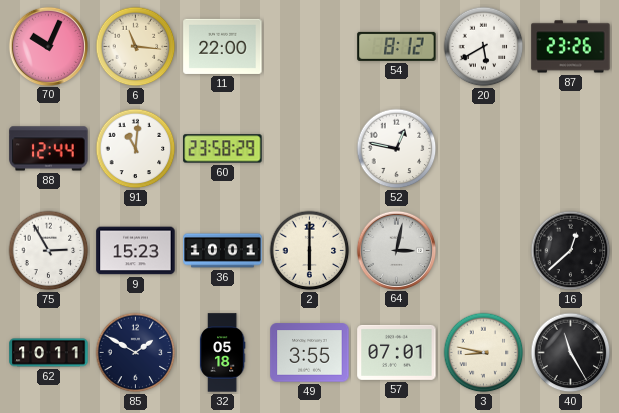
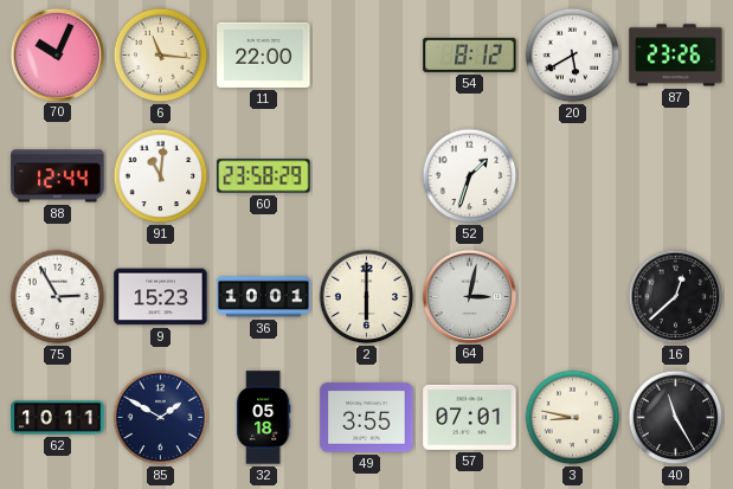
52: 12:47 -> 1:33
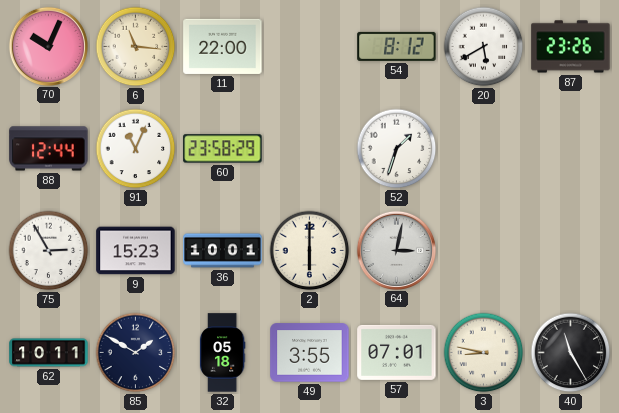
91: 11:01 -> 11:04
16: 12:38 -> none
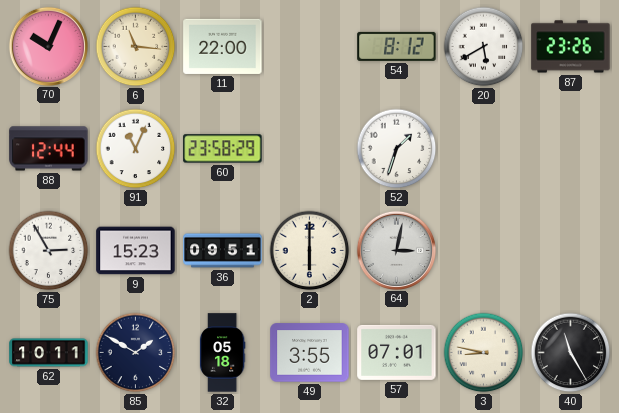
36: 10:01 -> 09:51
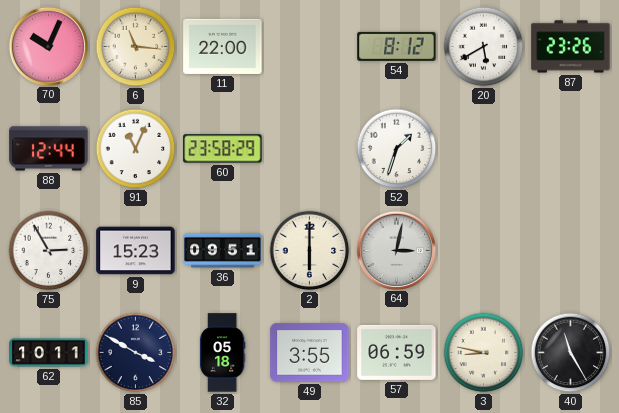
85: 1:50 -> 3:50
57: 07:01 -> 06:59
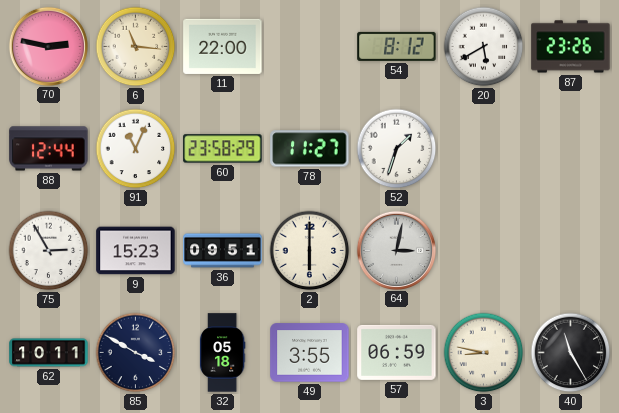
70: 10:04 -> 2:47
78: none -> 11:27
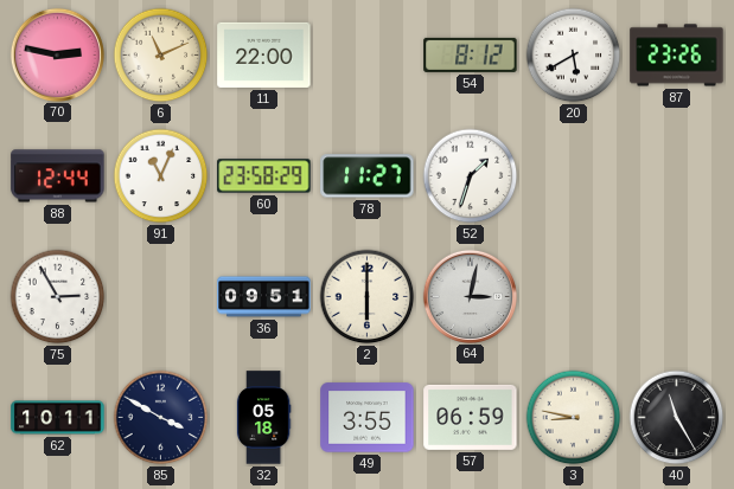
6: 11:16 -> 11:11
9: 15:23 -> none
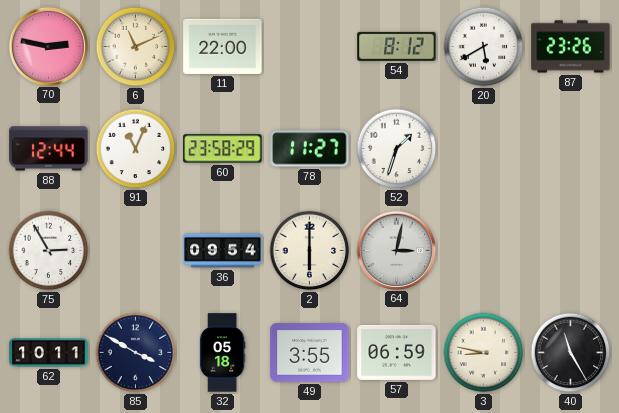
36: 09:51 -> 09:54
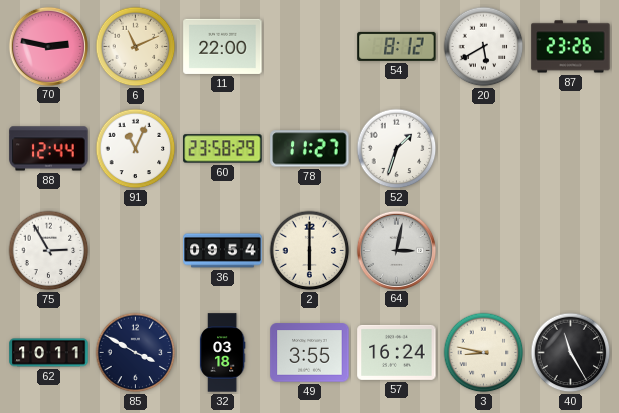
32: 05:18 -> 03:18
57: 06:59 -> 16:24
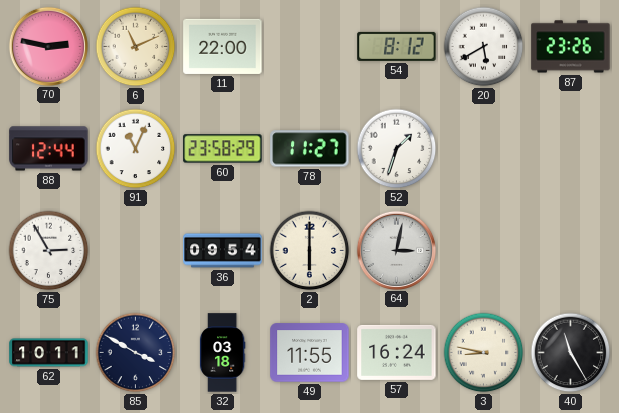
49: 3:55 -> 11:55
